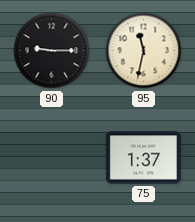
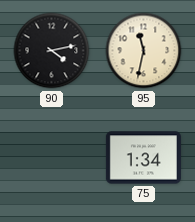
90: 9:15 -> 4:13
75: 1:37 -> 1:34
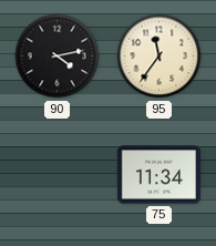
95: 11:32 -> 11:36
75: 1:34 -> 11:34
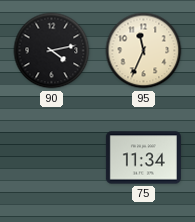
95: 11:36 -> 11:34
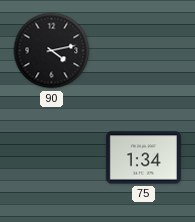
95: 11:34 -> none
75: 11:34 -> 1:34
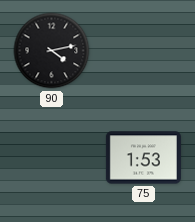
75: 1:34 -> 1:53
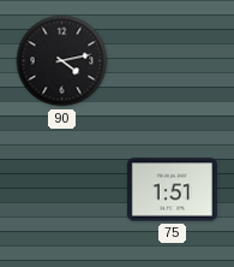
75: 1:53 -> 1:51
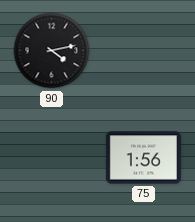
75: 1:51 -> 1:56
